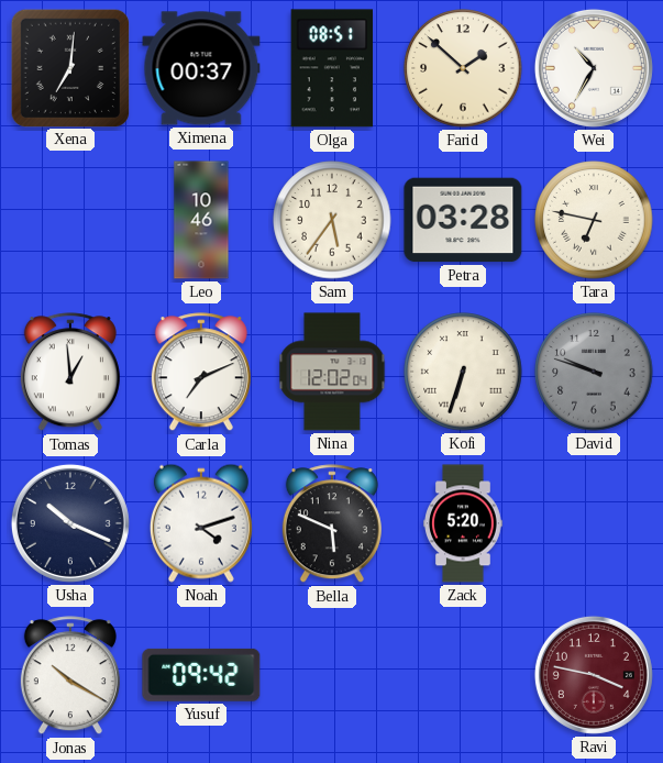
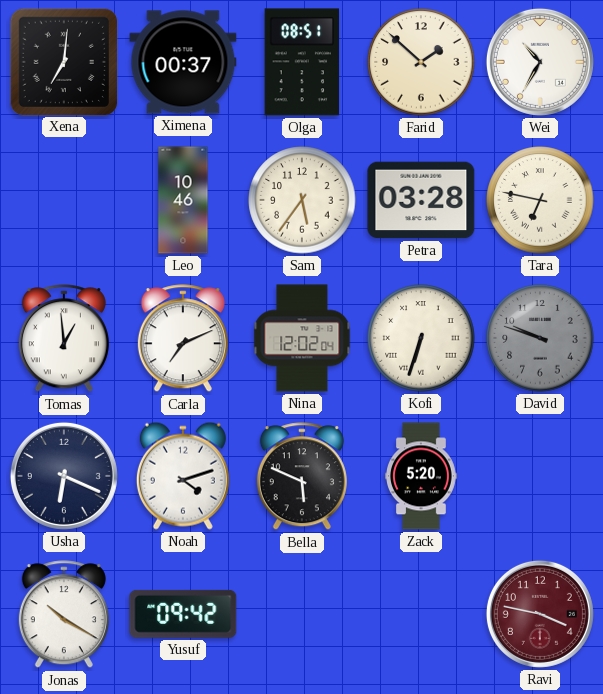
Usha: 10:19 -> 6:19
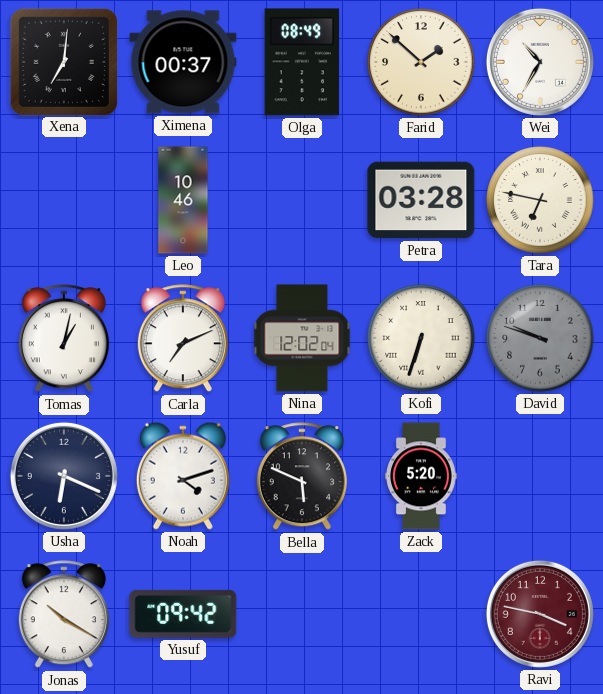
Olga: 08:51 -> 08:49
Sam: 5:36 -> none
Tomas: 12:59 -> 1:02
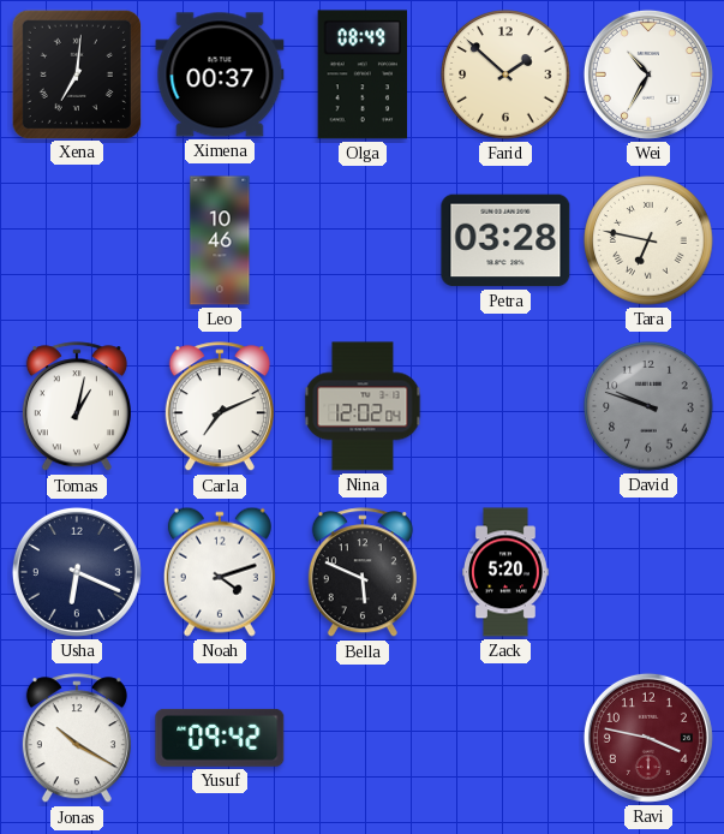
Kofi: 6:33 -> none
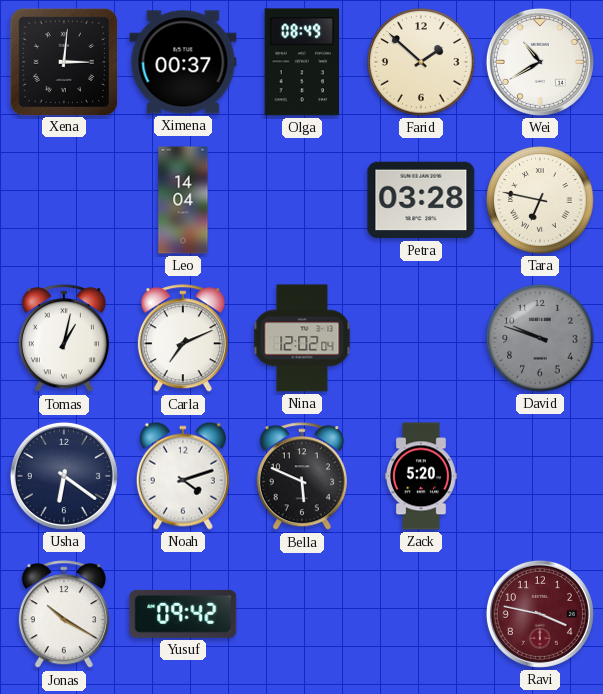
Xena: 7:01 -> 3:01
Wei: 10:35 -> 10:40
Leo: 10:46 -> 14:04
Usha: 6:19 -> 6:21
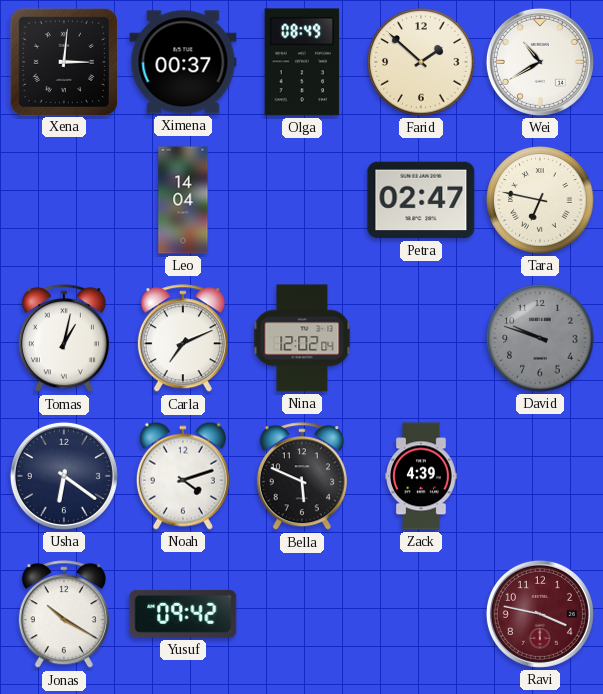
Petra: 03:28 -> 02:47
Zack: 5:20 -> 4:39
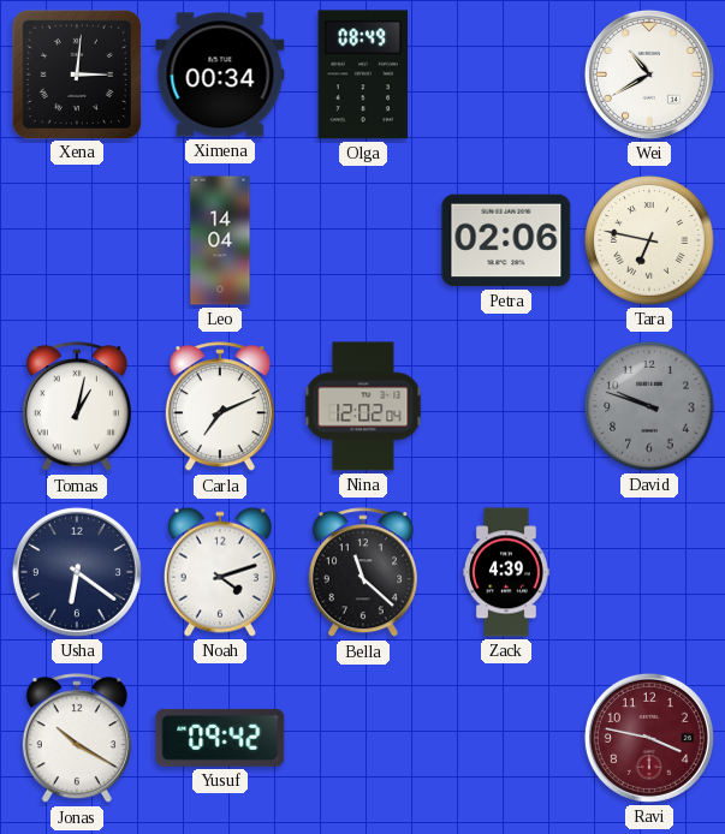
Ximena: 00:37 -> 00:34
Farid: 1:52 -> none
Petra: 02:47 -> 02:06
Bella: 5:49 -> 11:22
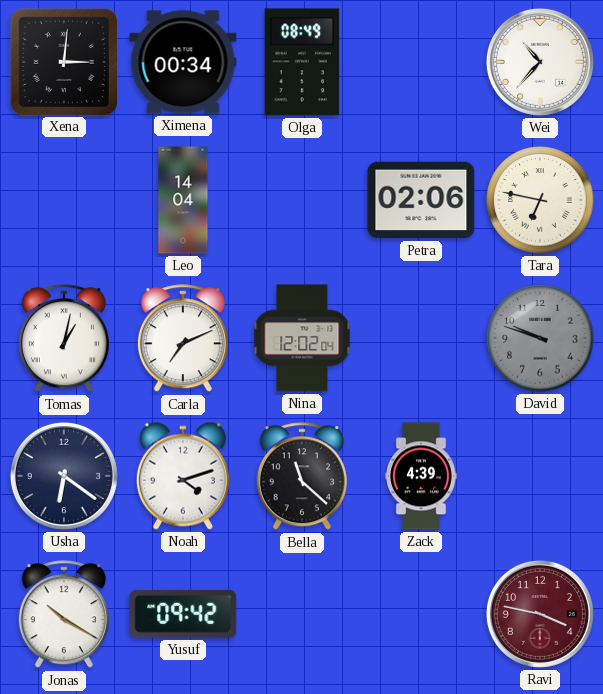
Wei: 10:40 -> 10:37
